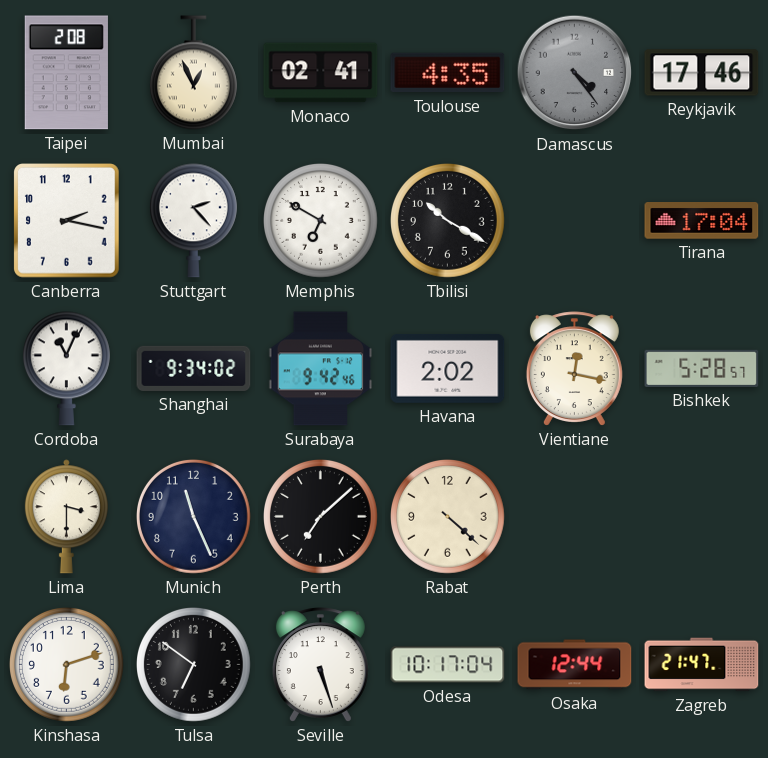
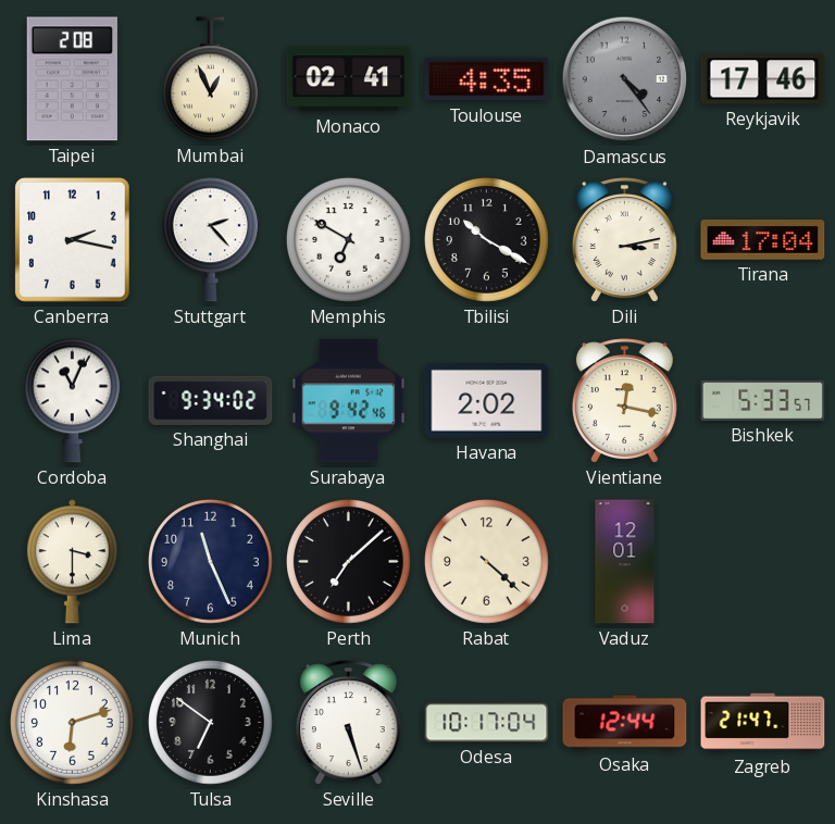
Dili: none -> 3:13
Bishkek: 5:28 -> 5:33
Vaduz: none -> 12:01
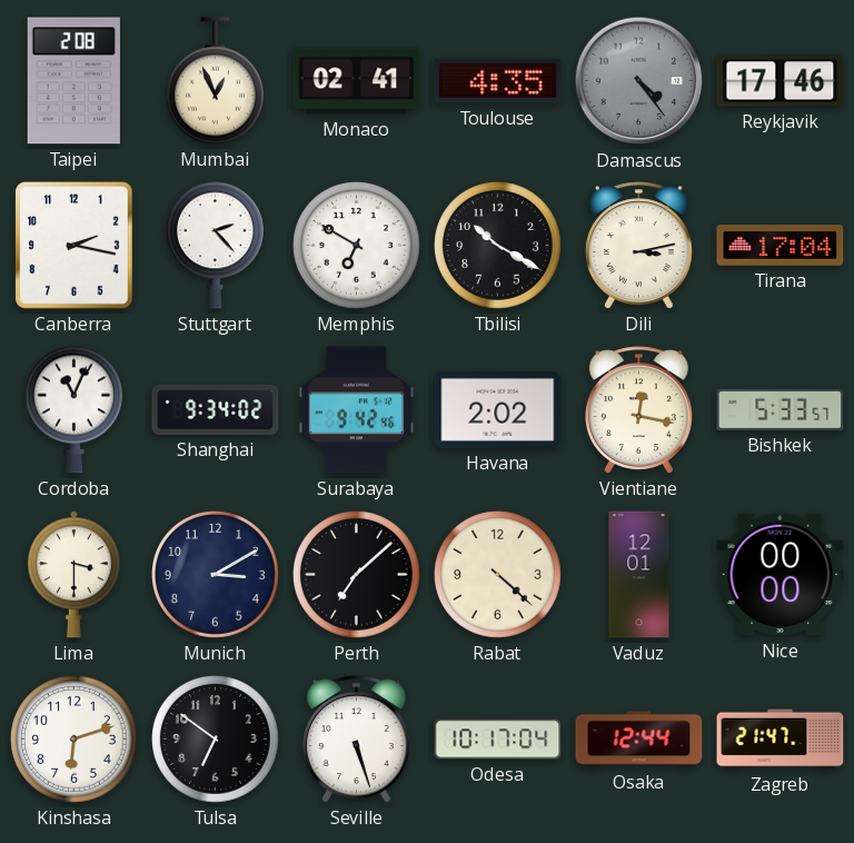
Munich: 11:26 -> 3:10
Nice: none -> 00:00
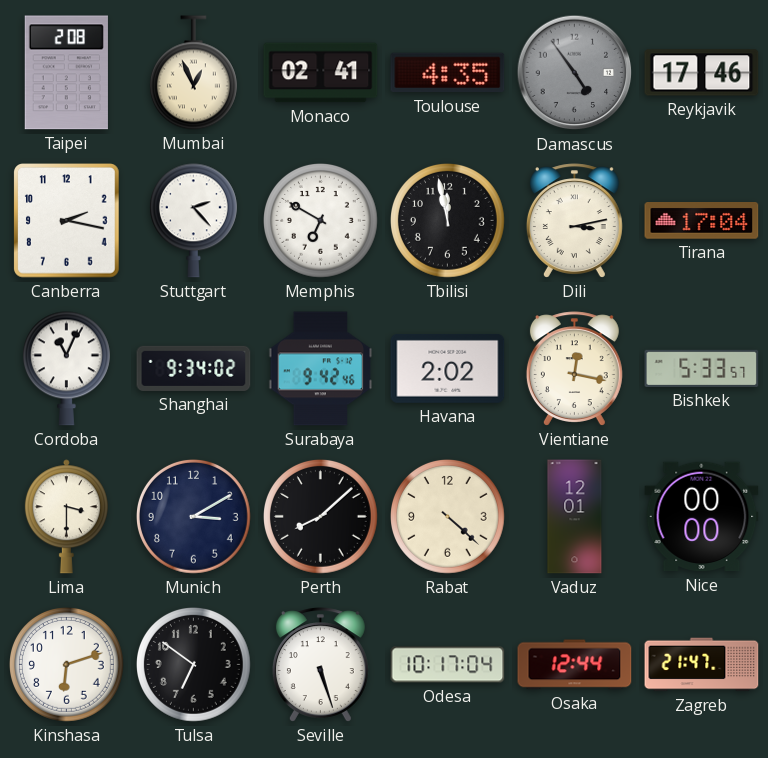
Damascus: 4:24 -> 4:54
Tbilisi: 10:20 -> 11:58
Perth: 7:08 -> 8:08
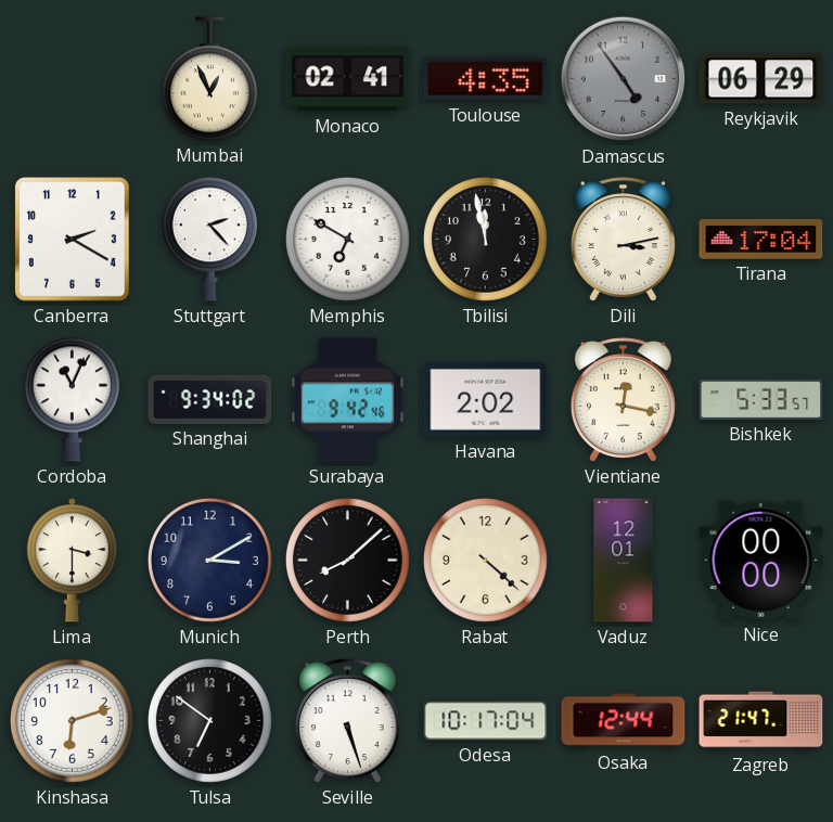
Taipei: 2:08 -> none
Reykjavik: 17:46 -> 06:29
Canberra: 2:17 -> 2:20
